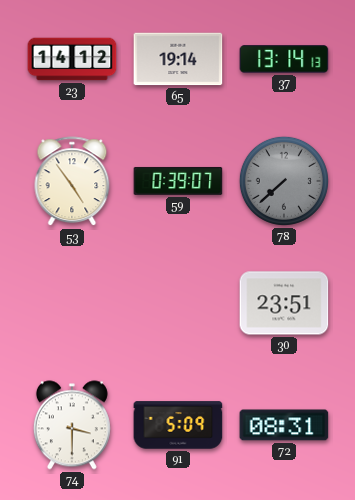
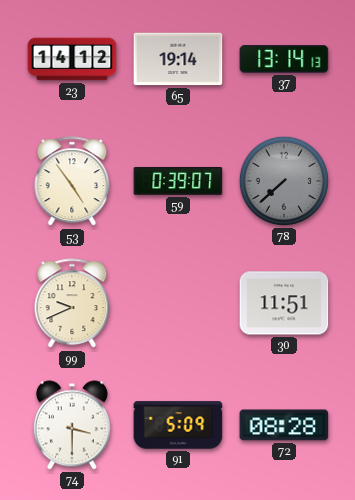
99: none -> 9:41
30: 23:51 -> 11:51
72: 08:31 -> 08:28
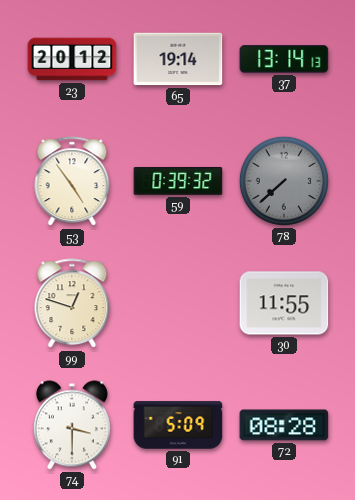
23: 14:12 -> 20:12
59: 0:39:07 -> 0:39:32
99: 9:41 -> 12:48
30: 11:51 -> 11:55
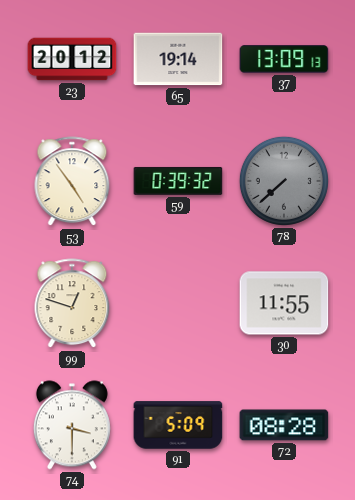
37: 13:14 -> 13:09
